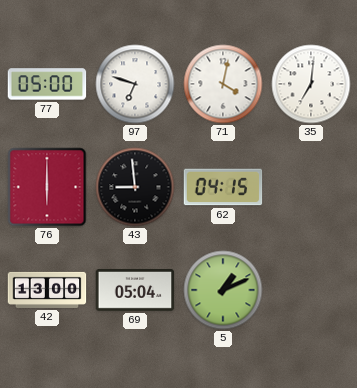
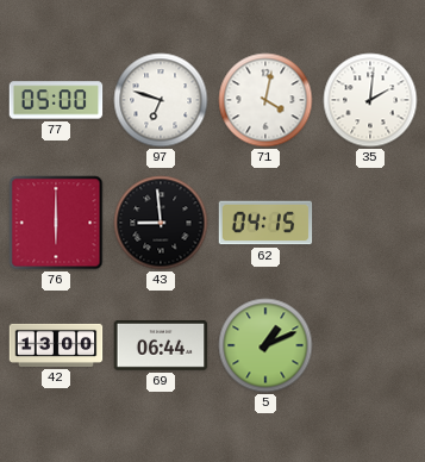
35: 7:01 -> 2:01
69: 05:04 -> 06:44
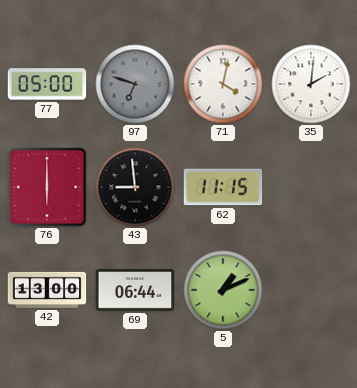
97 dial: white -> grey
62: 04:15 -> 11:15
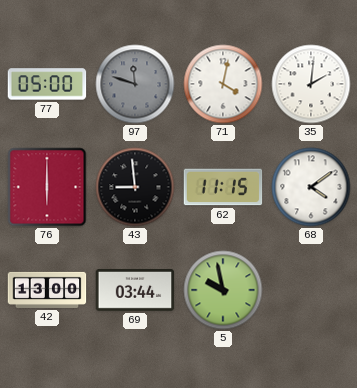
97: 6:48 -> 11:48
68: none -> 4:09
69: 06:44 -> 03:44
5: 1:11 -> 9:58
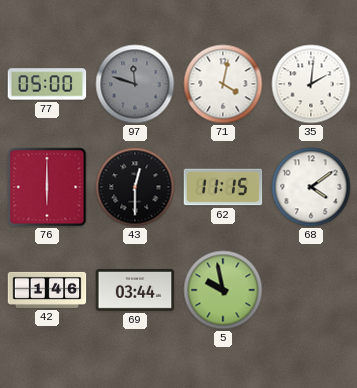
43: 8:59 -> 12:30
42: 13:00 -> 1:46
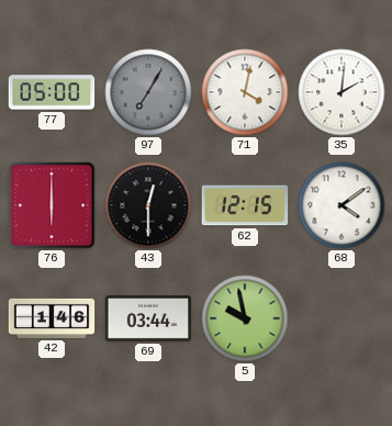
97: 11:48 -> 7:05
62: 11:15 -> 12:15
